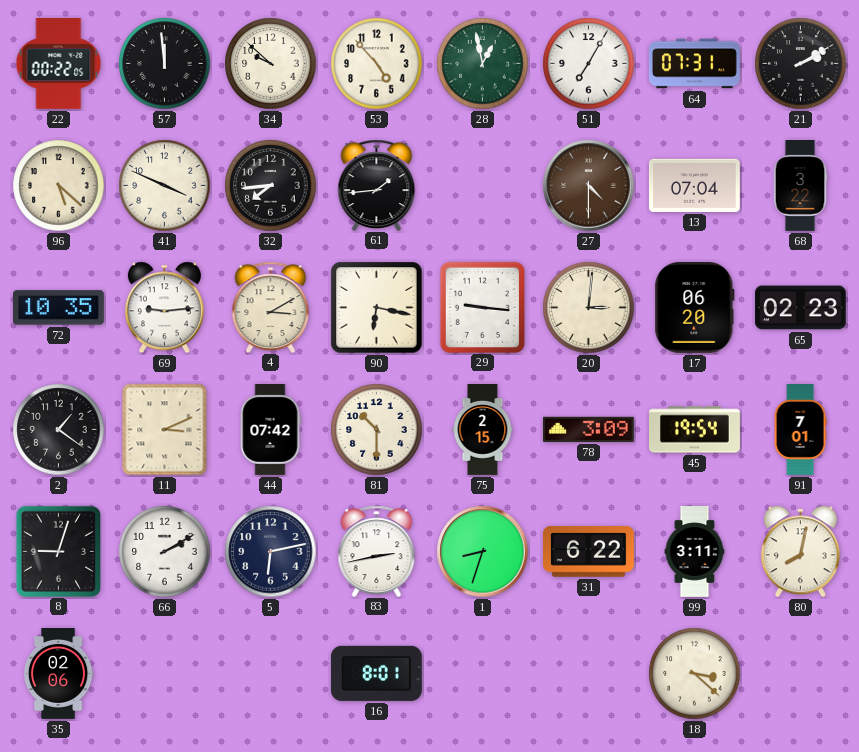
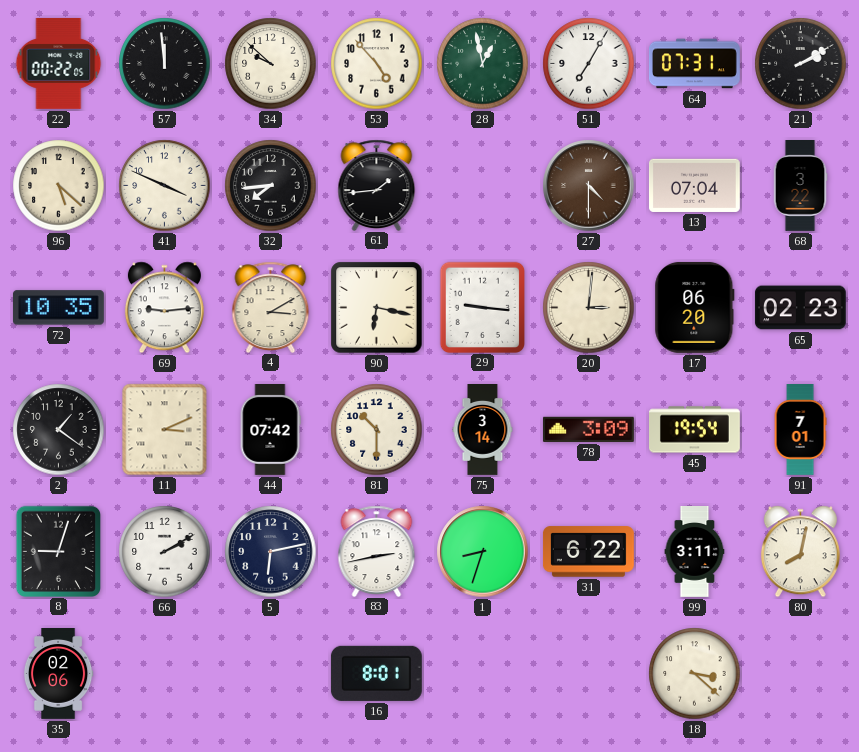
75: 2:15 -> 3:14
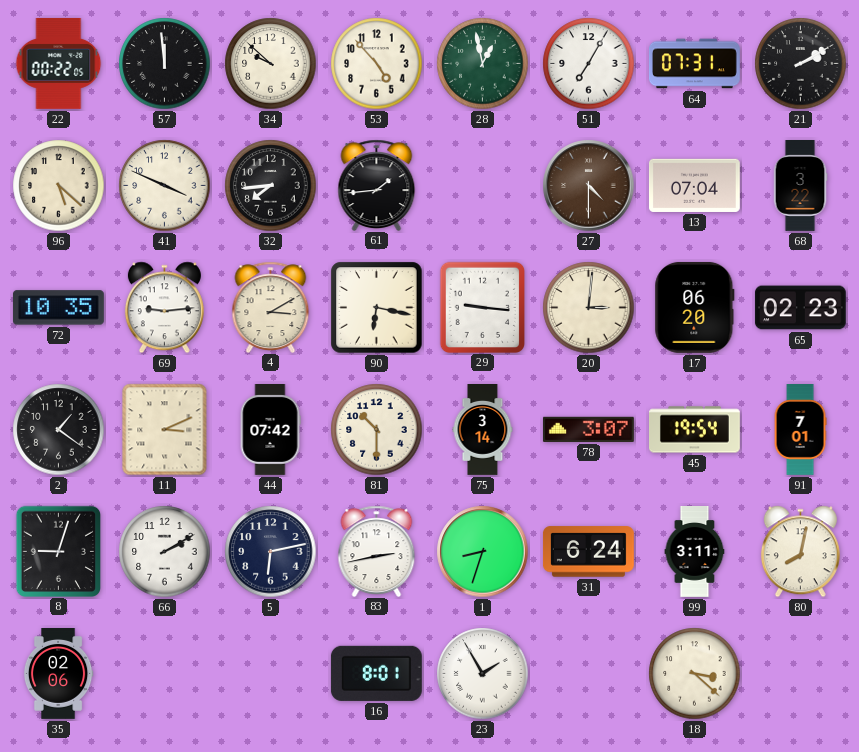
78: 3:09 -> 3:07
31: 6:22 -> 6:24
23: none -> 1:55
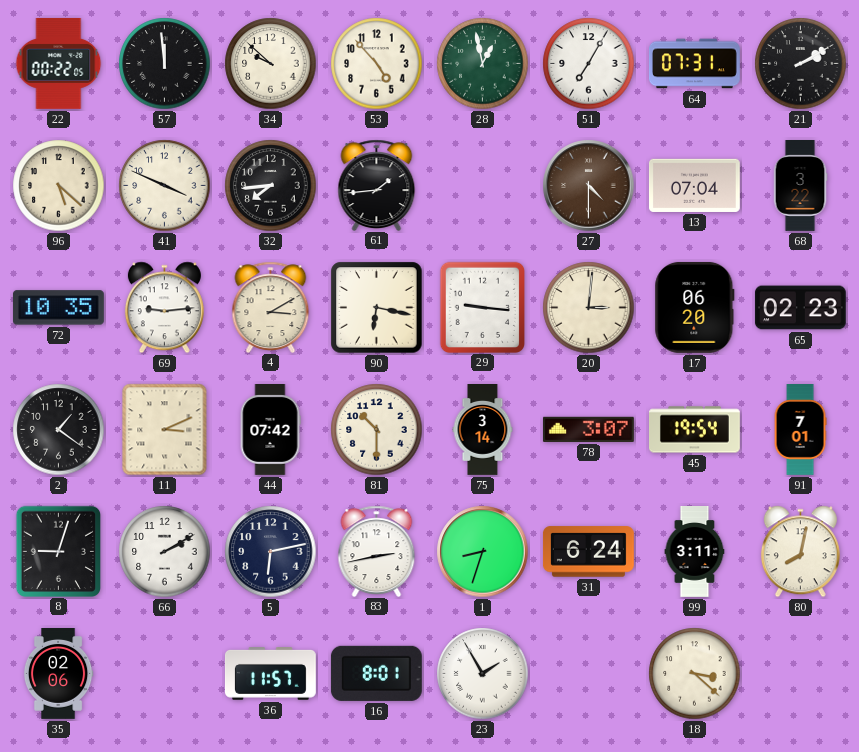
36: none -> 11:57
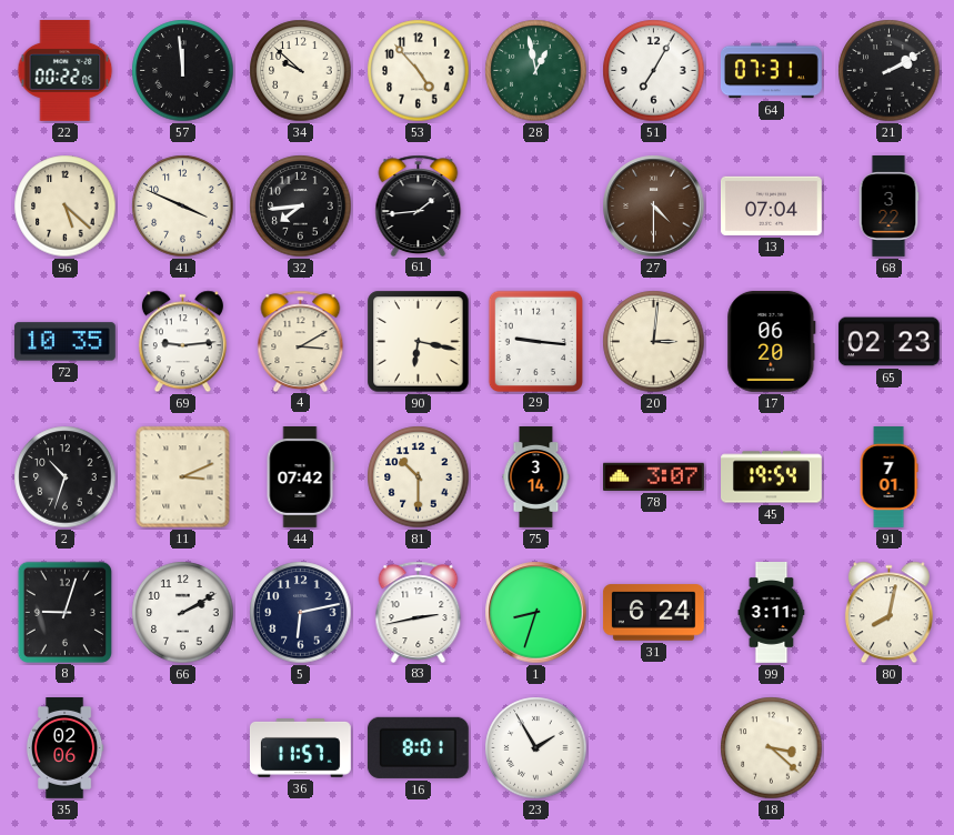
2: 1:21 -> 10:33
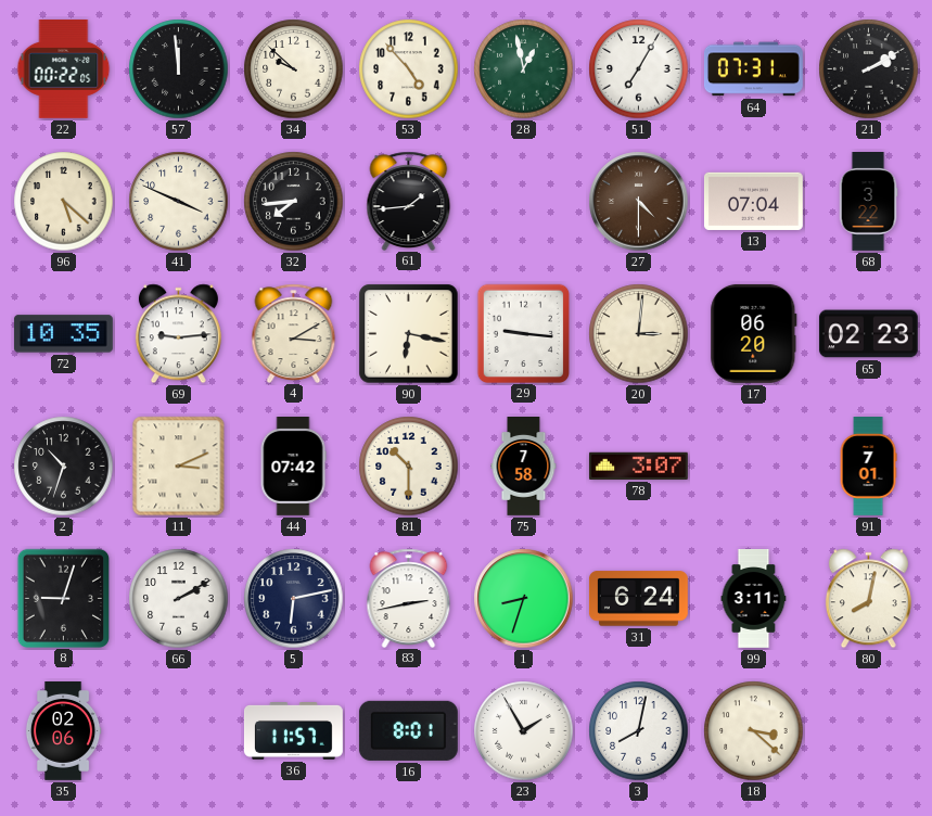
75: 3:14 -> 7:58
45: 19:54 -> none
3: none -> 8:02
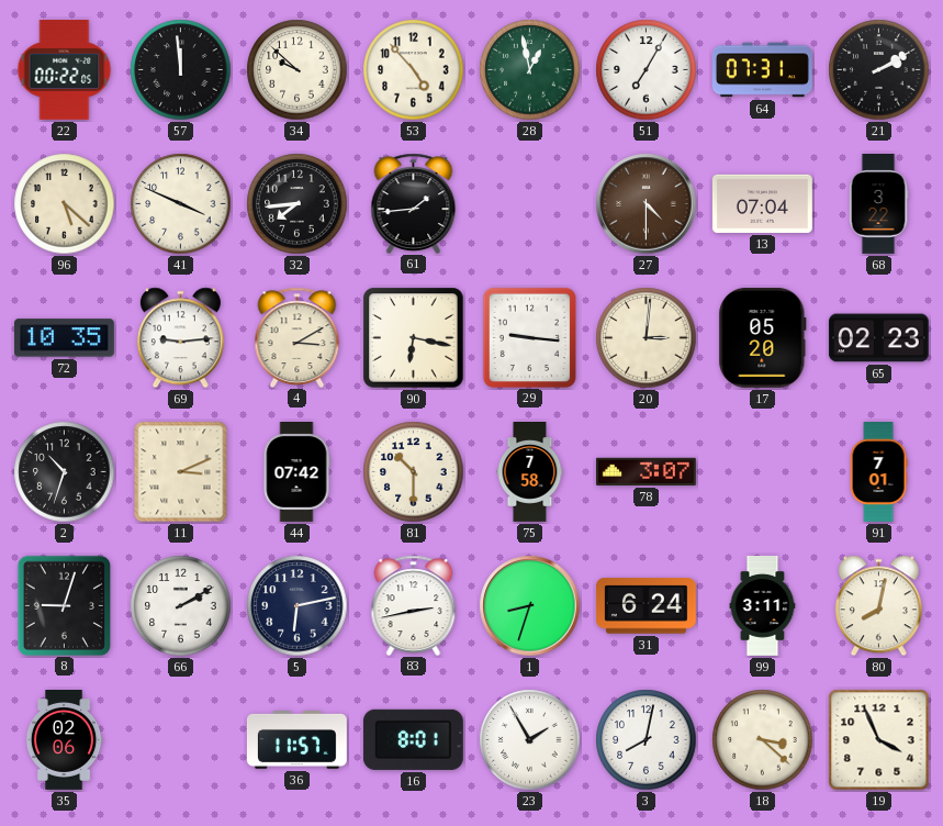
17: 06:20 -> 05:20
19: none -> 3:56
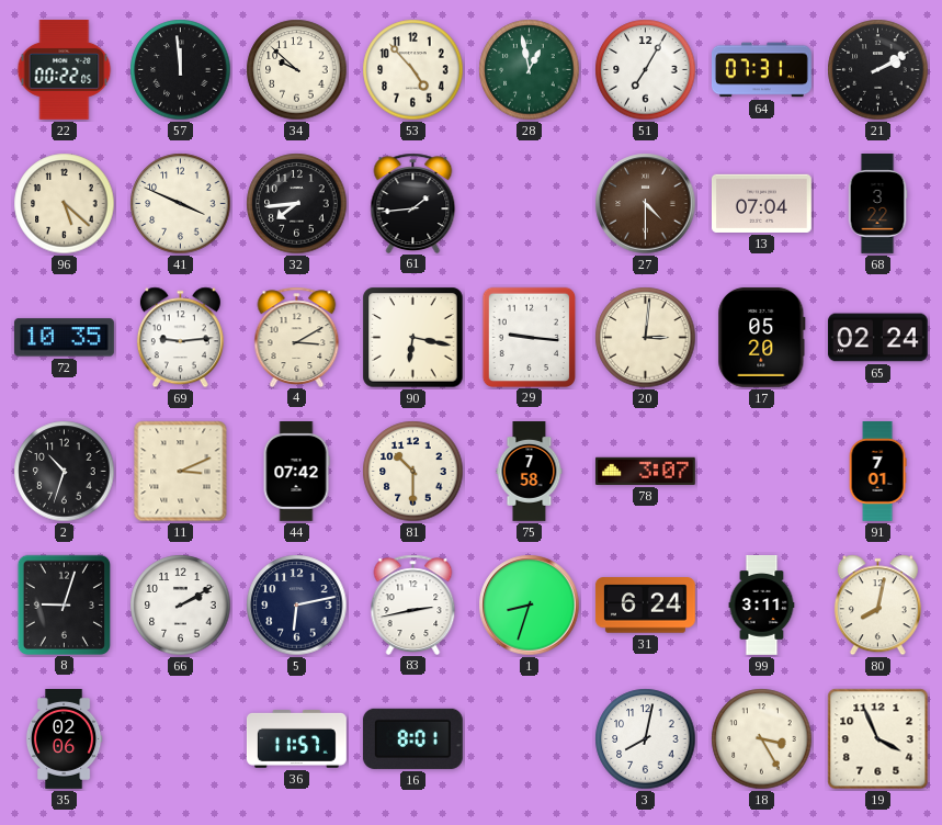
65: 02:23 -> 02:24
23: 1:55 -> none
18: 3:22 -> 3:25
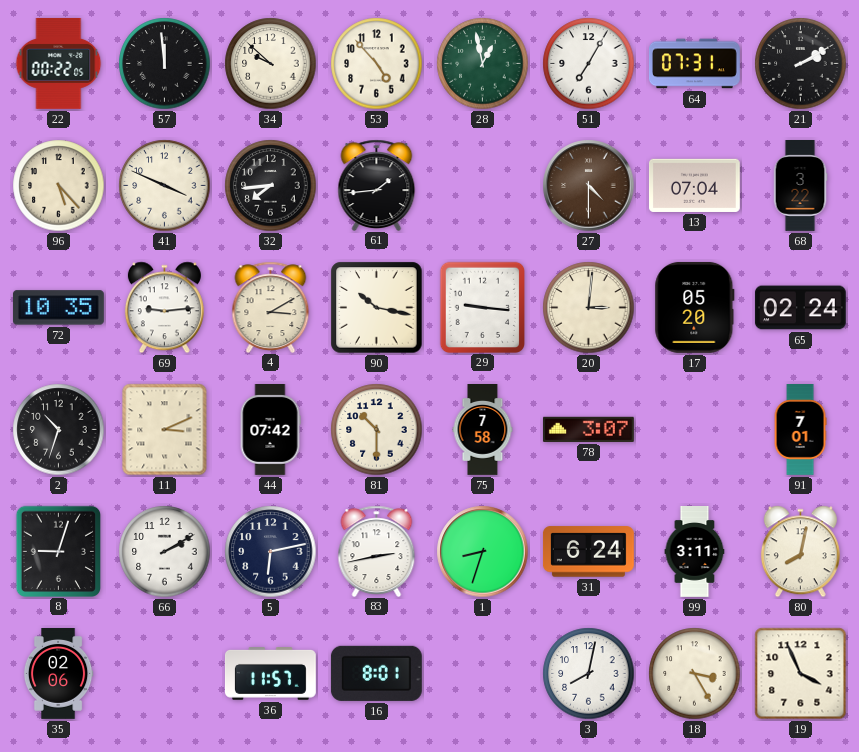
96: 5:22 -> 5:23
90: 6:17 -> 10:17
